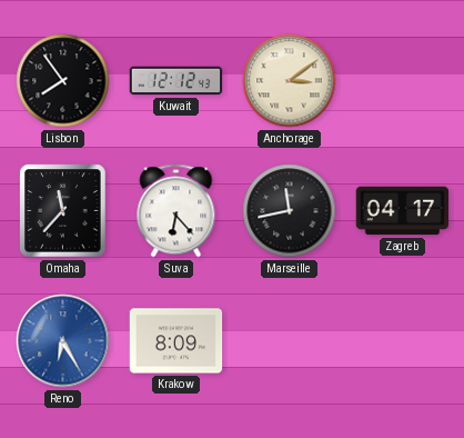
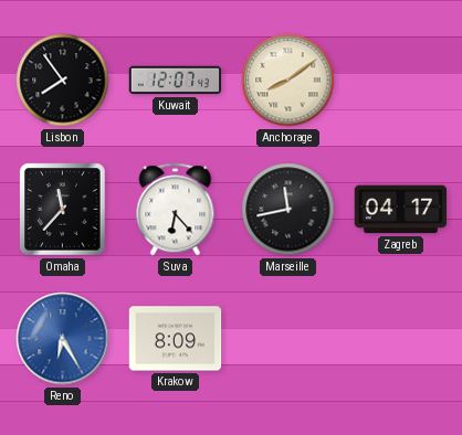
Kuwait: 12:12 -> 12:07
Anchorage: 3:09 -> 8:09
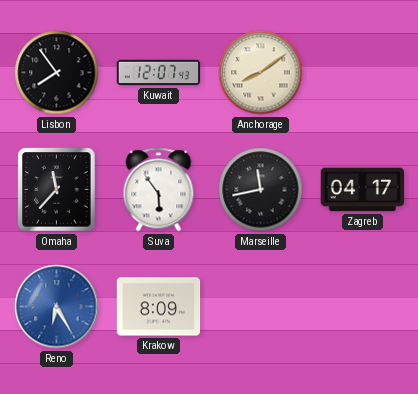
Suva: 6:23 -> 5:54
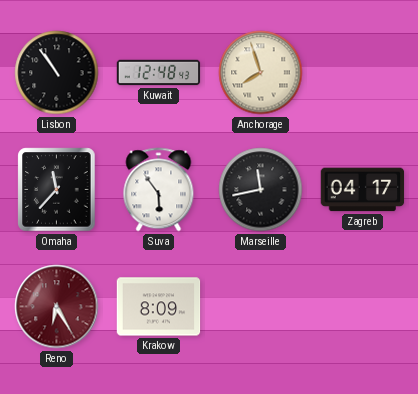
Lisbon: 7:54 -> 10:54
Kuwait: 12:07 -> 12:48
Anchorage: 8:09 -> 7:57
Reno dial: blue -> burgundy
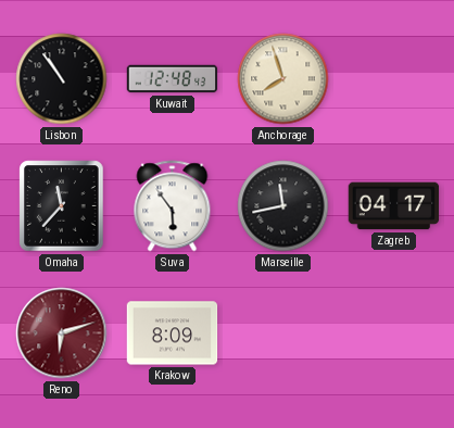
Reno: 6:25 -> 6:12
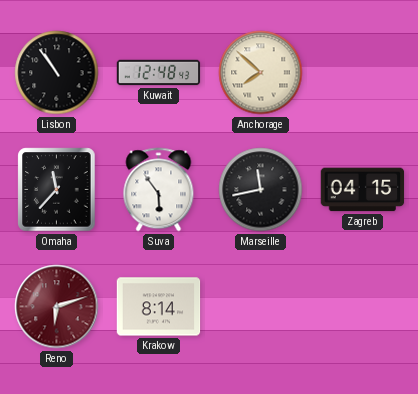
Anchorage: 7:57 -> 7:52
Zagreb: 04:17 -> 04:15
Krakow: 8:09 -> 8:14
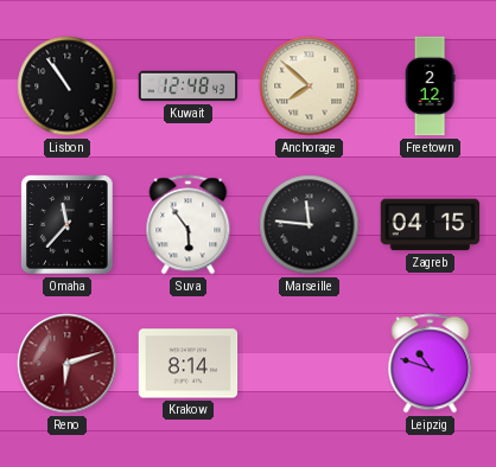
Freetown: none -> 2:12
Marseille: 11:43 -> 11:46
Leipzig: none -> 10:48
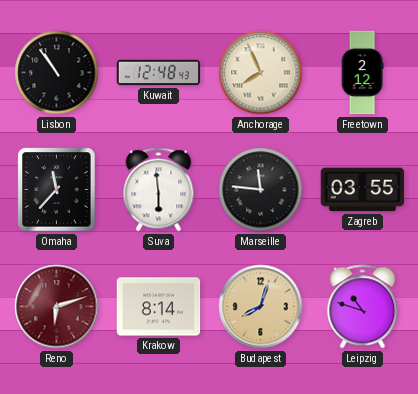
Anchorage: 7:52 -> 7:56
Suva: 5:54 -> 5:59
Zagreb: 04:15 -> 03:55
Budapest: none -> 8:03
